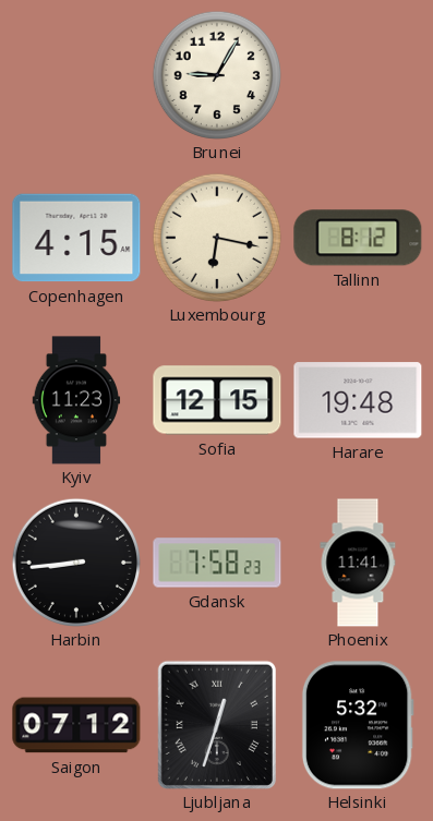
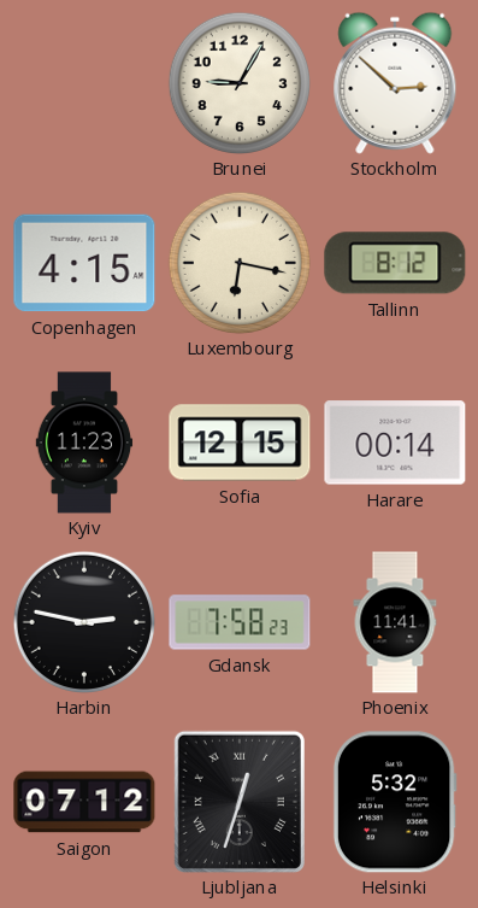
Stockholm: none -> 2:52
Harare: 19:48 -> 00:14
Harbin: 8:44 -> 2:47
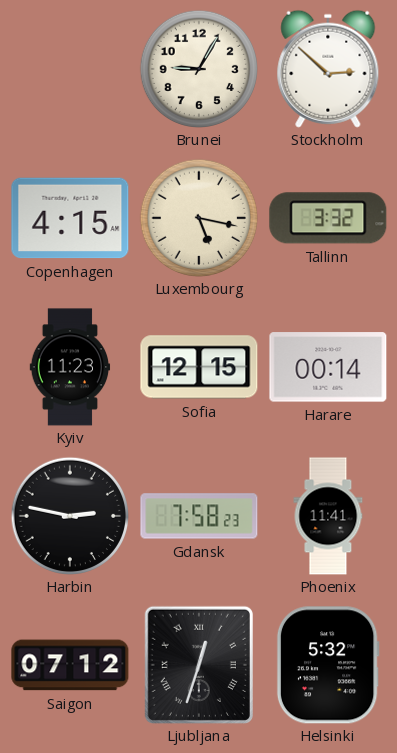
Luxembourg: 6:17 -> 5:17
Tallinn: 8:12 -> 3:32
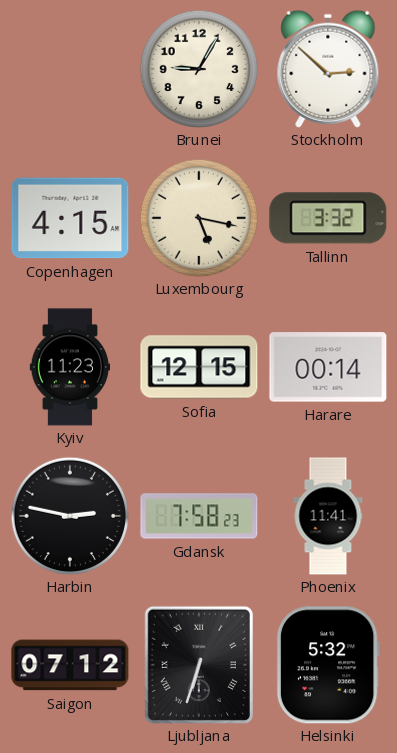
Ljubljana: 12:33 -> 6:33
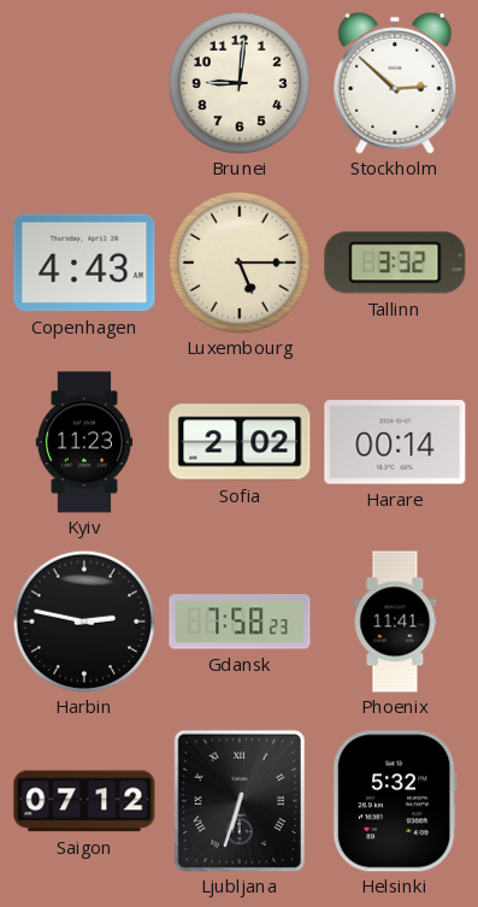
Brunei: 9:05 -> 9:01
Copenhagen: 4:15 -> 4:43
Luxembourg: 5:17 -> 5:15
Sofia: 12:15 -> 2:02
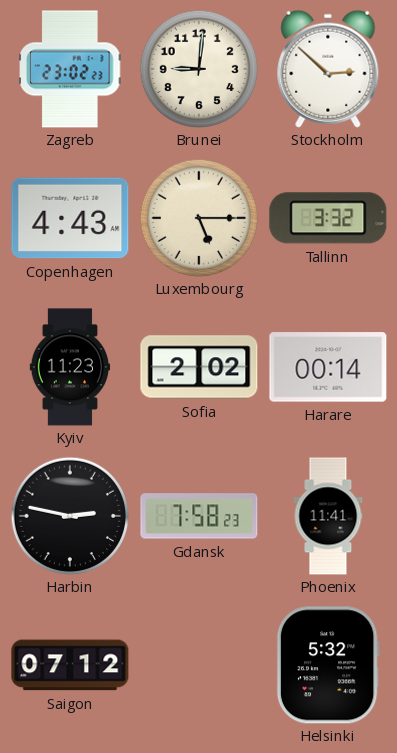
Zagreb: none -> 23:02
Ljubljana: 6:33 -> none
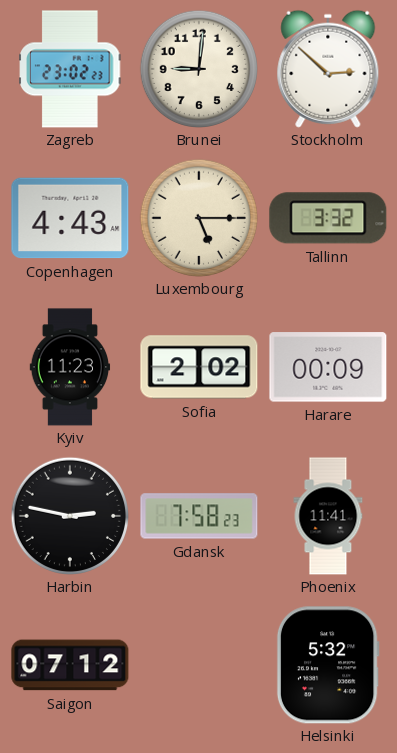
Harare: 00:14 -> 00:09
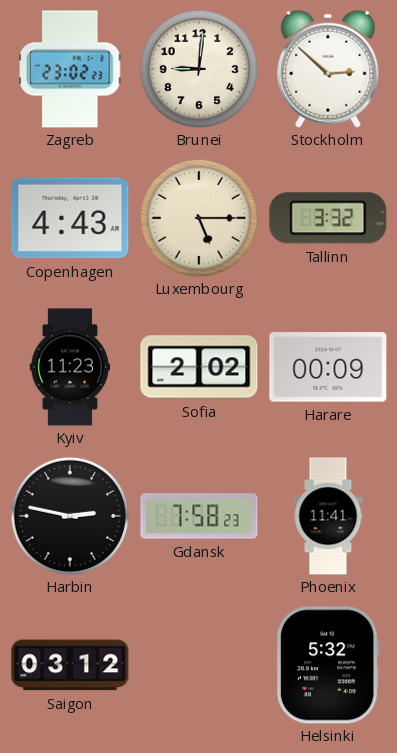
Saigon: 07:12 -> 03:12
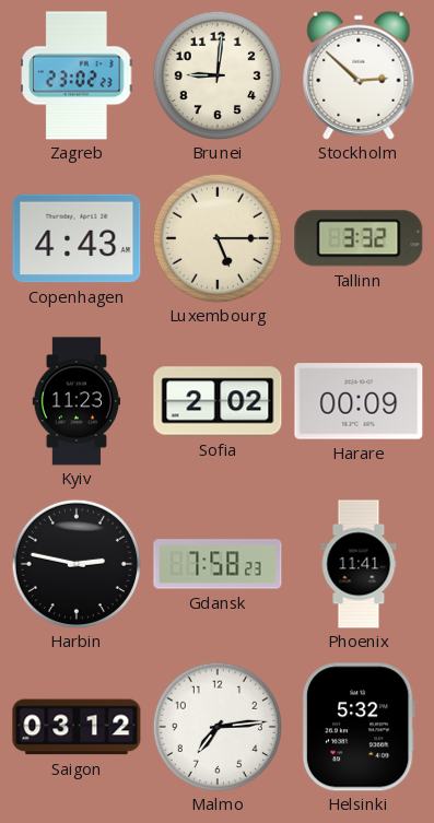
Malmo: none -> 7:14
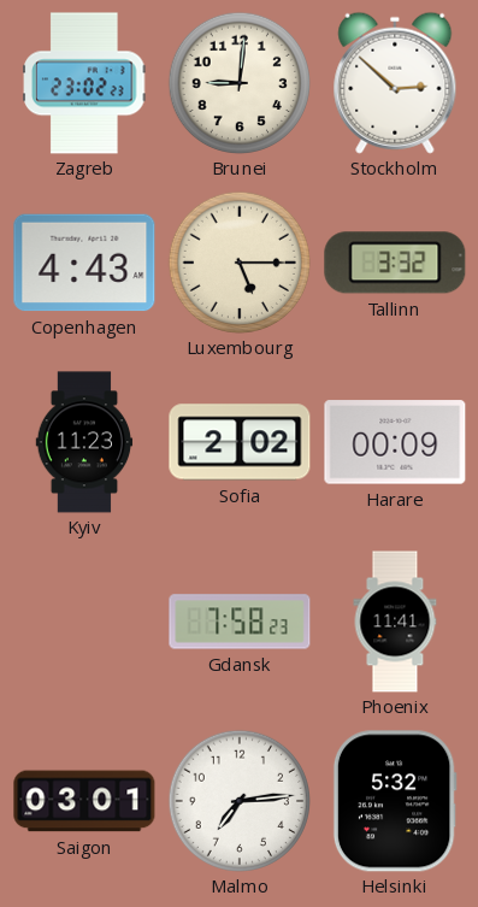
Harbin: 2:47 -> none
Saigon: 03:12 -> 03:01
